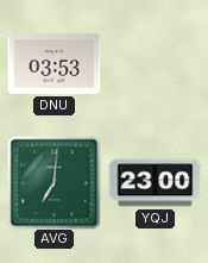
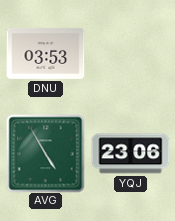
AVG: 7:01 -> 4:55
YQJ: 23:00 -> 23:06
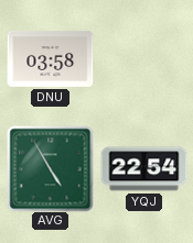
DNU: 03:53 -> 03:58
YQJ: 23:06 -> 22:54
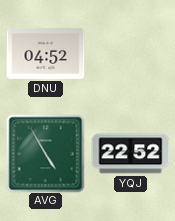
DNU: 03:58 -> 04:52
YQJ: 22:54 -> 22:52
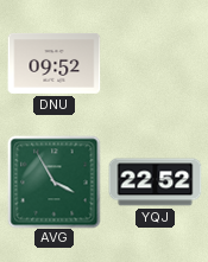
DNU: 04:52 -> 09:52
AVG: 4:55 -> 3:55
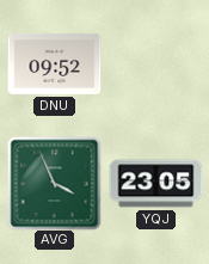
AVG: 3:55 -> 3:56
YQJ: 22:52 -> 23:05
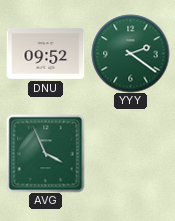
YYY: none -> 2:21
YQJ: 23:05 -> none
